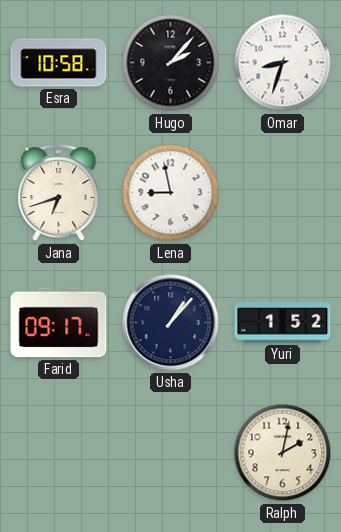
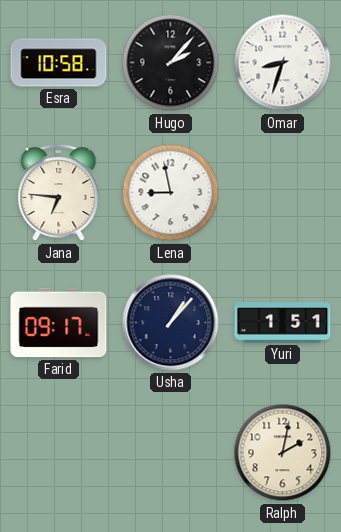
Jana: 6:42 -> 6:46
Yuri: 1:52 -> 1:51
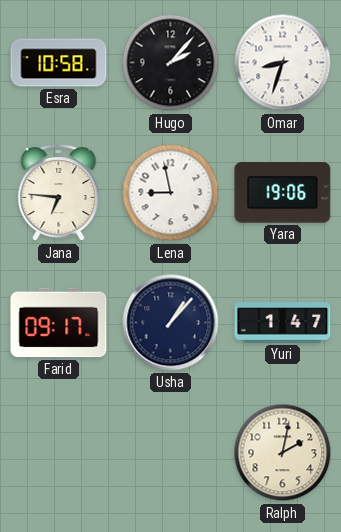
Yara: none -> 19:06
Yuri: 1:51 -> 1:47
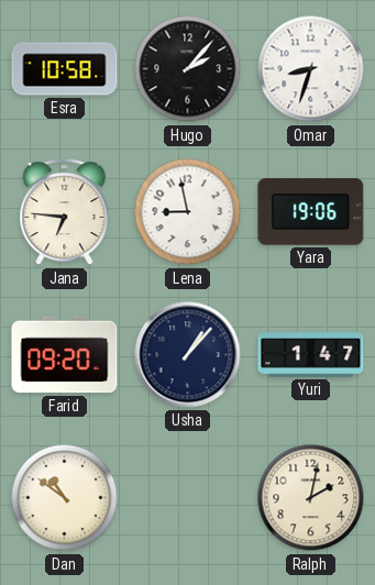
Farid: 09:17 -> 09:20
Dan: none -> 10:51
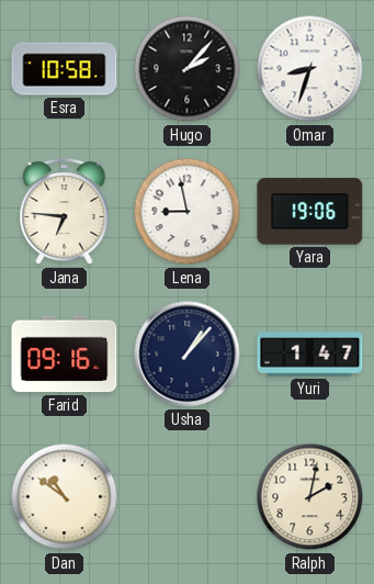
Farid: 09:20 -> 09:16
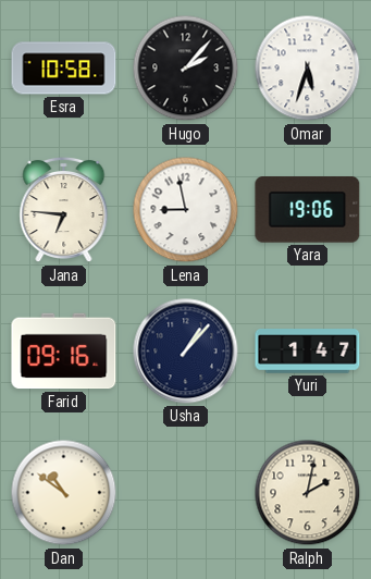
Omar: 8:33 -> 5:33
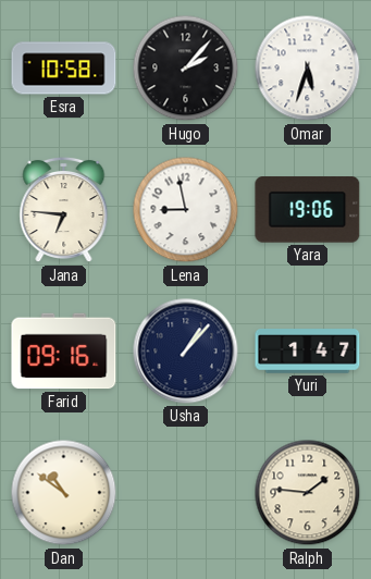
Ralph: 2:02 -> 1:46
